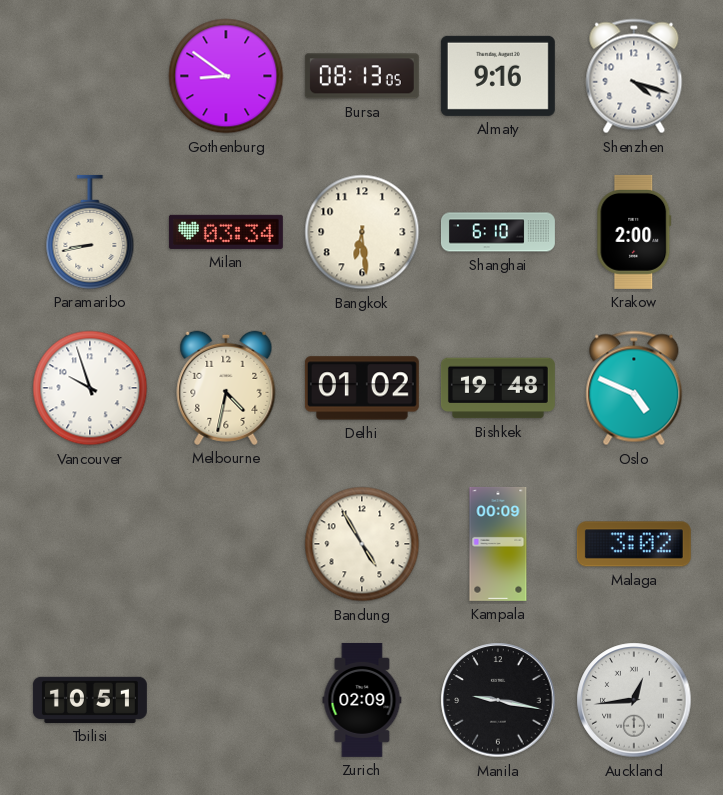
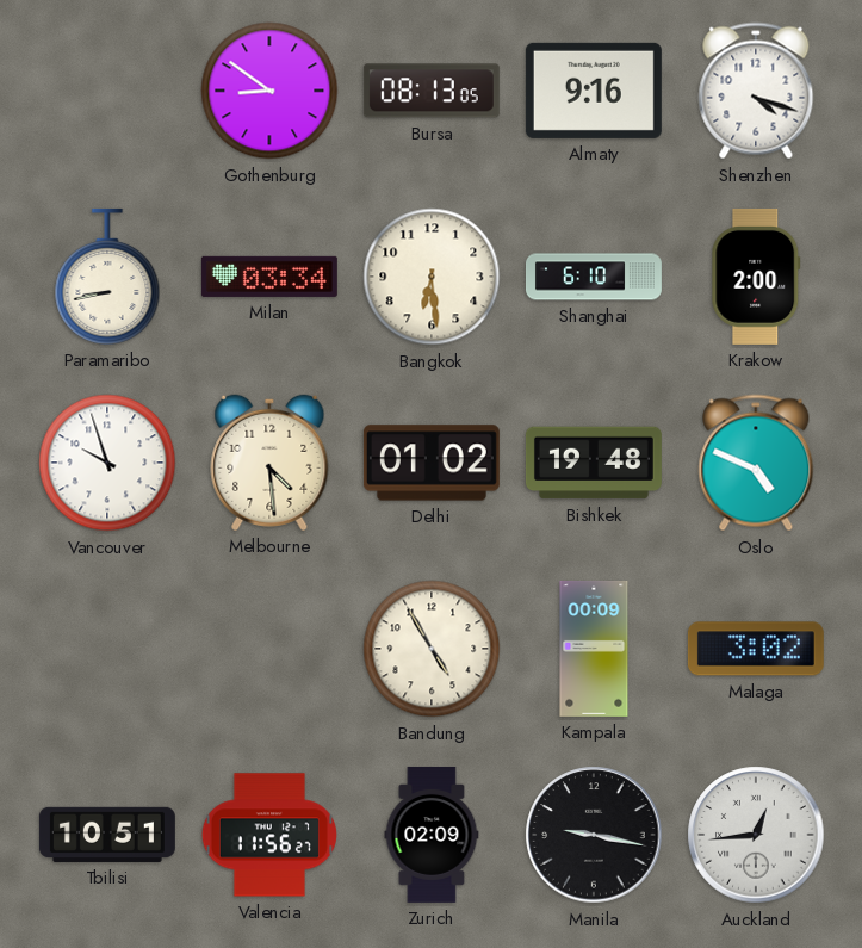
Melbourne: 4:32 -> 4:29
Valencia: none -> 11:56
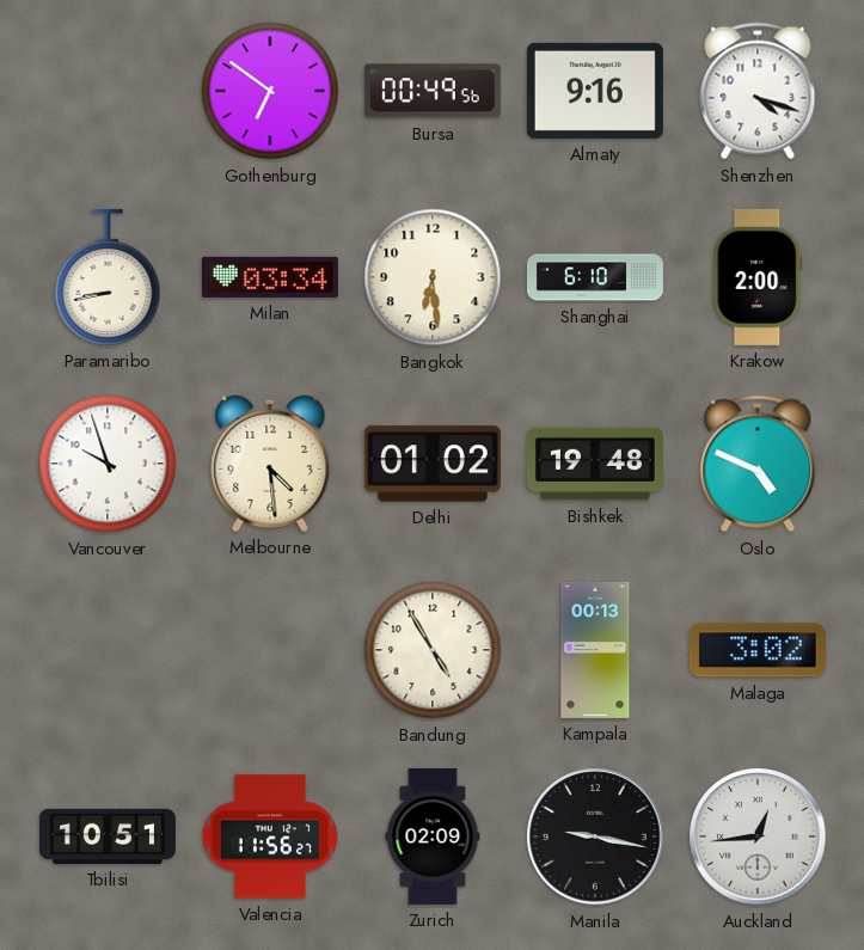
Gothenburg: 8:51 -> 6:51
Bursa: 08:13 -> 00:49
Kampala: 00:09 -> 00:13
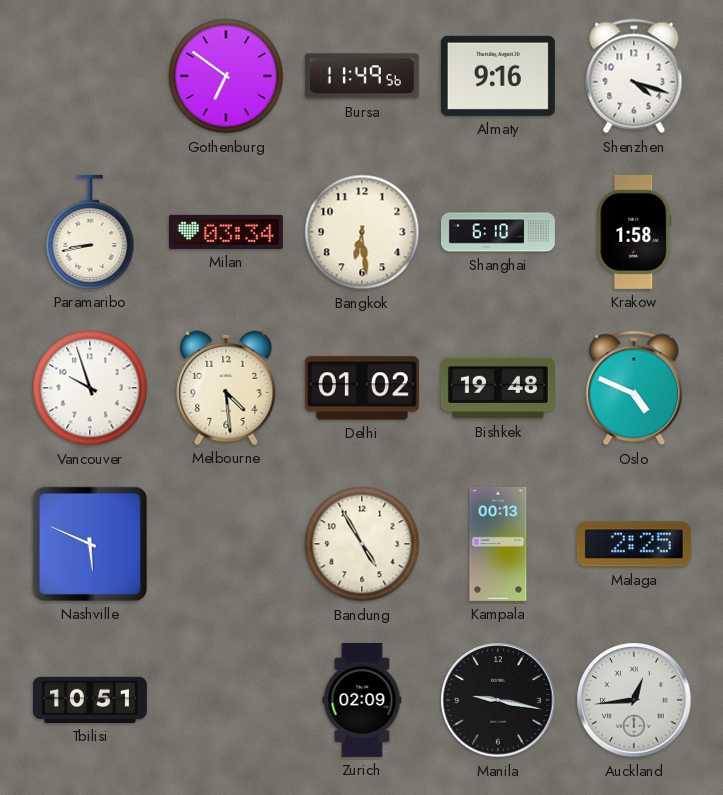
Bursa: 00:49 -> 11:49
Krakow: 2:00 -> 1:58
Nashville: none -> 5:49
Malaga: 3:02 -> 2:25
Valencia: 11:56 -> none
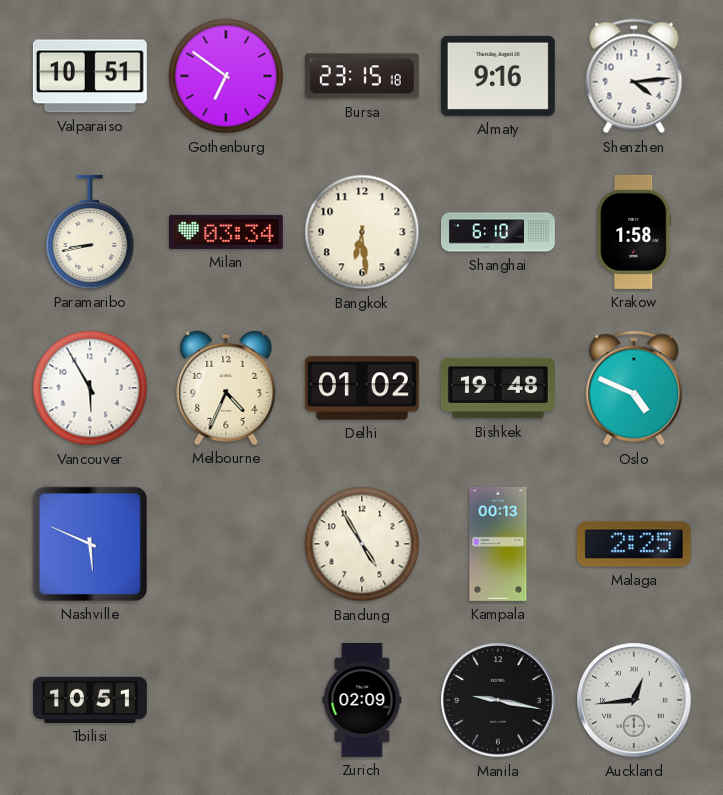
Valparaiso: none -> 10:51
Bursa: 11:49 -> 23:15
Shenzhen: 4:18 -> 4:14
Vancouver: 9:57 -> 5:55
Melbourne: 4:29 -> 4:34
